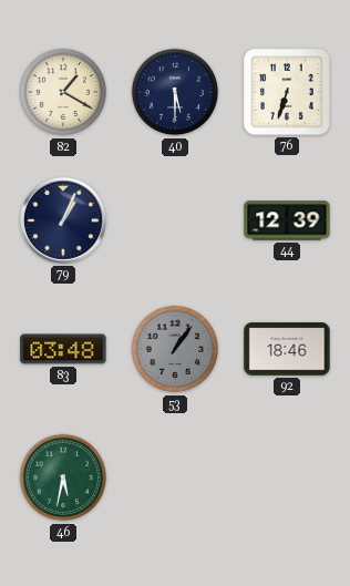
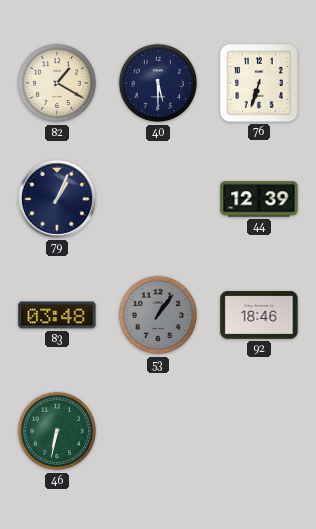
46: 5:32 -> 6:32
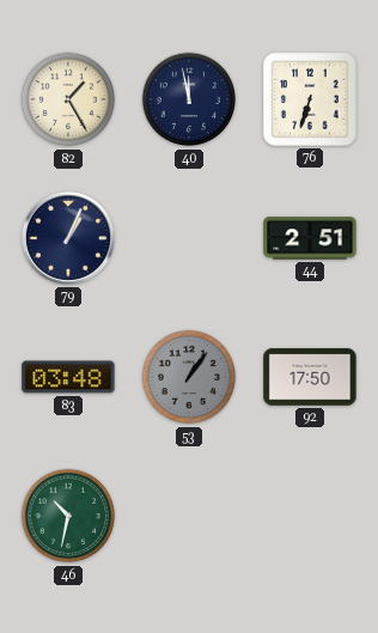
82: 1:20 -> 1:25
40: 5:30 -> 11:58
44: 12:39 -> 2:51
92: 18:46 -> 17:50
46: 6:32 -> 10:32
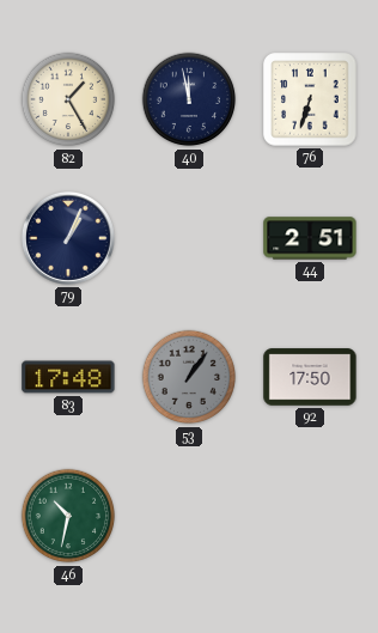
83: 03:48 -> 17:48
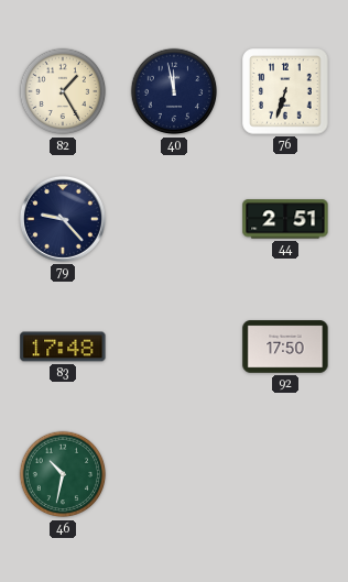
79: 1:04 -> 9:23
53: 1:06 -> none
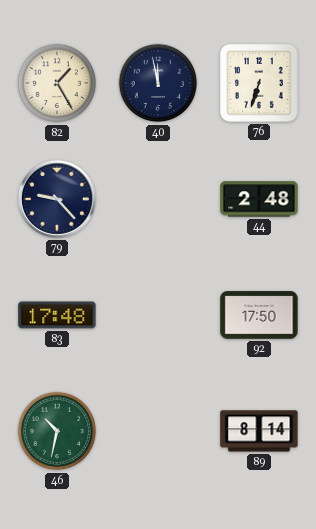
44: 2:51 -> 2:48
89: none -> 8:14
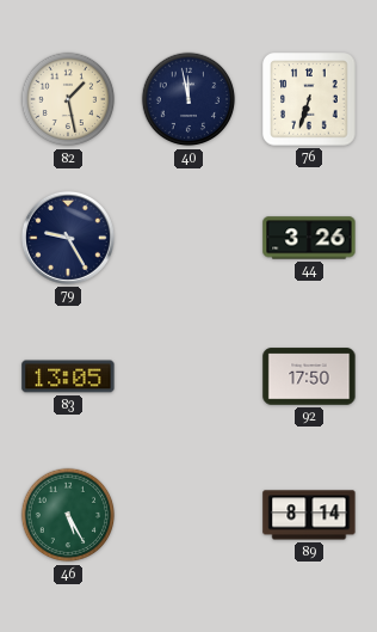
82: 1:25 -> 1:28
79: 9:23 -> 9:25
44: 2:48 -> 3:26
83: 17:48 -> 13:05
46: 10:32 -> 5:25
